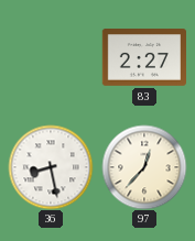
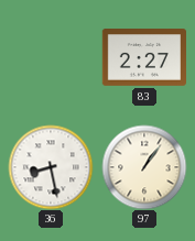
97: 12:37 -> 1:06
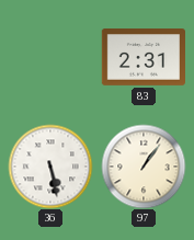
83: 2:27 -> 2:31
36: 8:28 -> 5:28
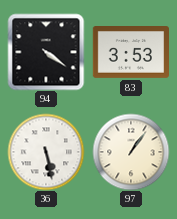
94: none -> 4:21
83: 2:31 -> 3:53
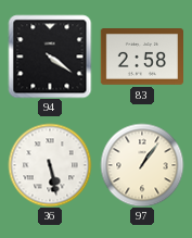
83: 3:53 -> 2:58
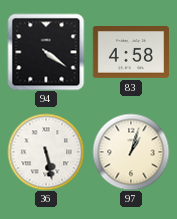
83: 2:58 -> 4:58
97: 1:06 -> 1:03
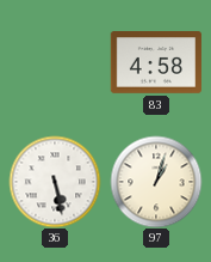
94: 4:21 -> none
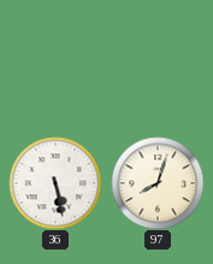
83: 4:58 -> none
97: 1:03 -> 8:03
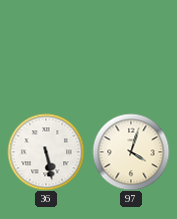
97: 8:03 -> 4:03
